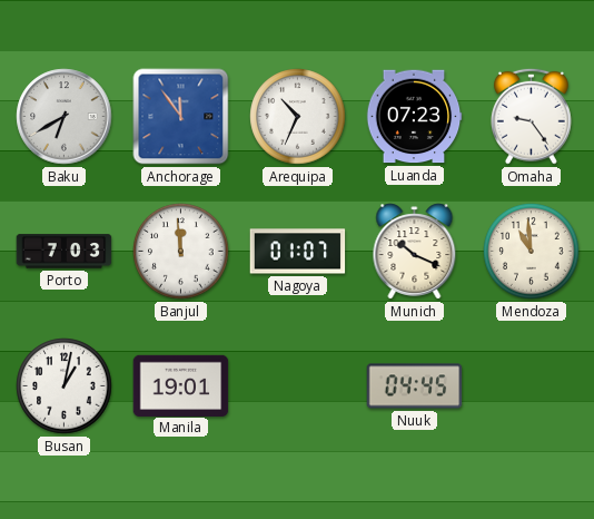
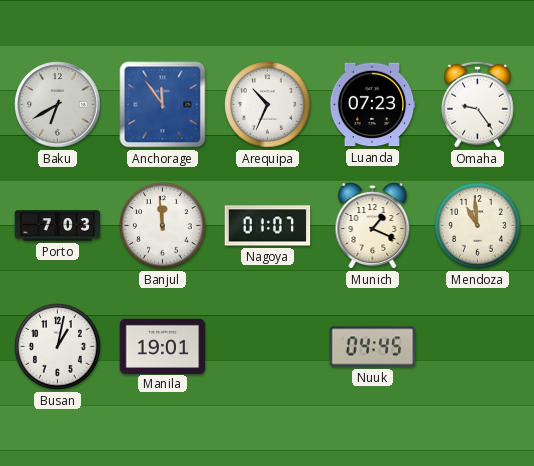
Munich: 10:19 -> 1:19
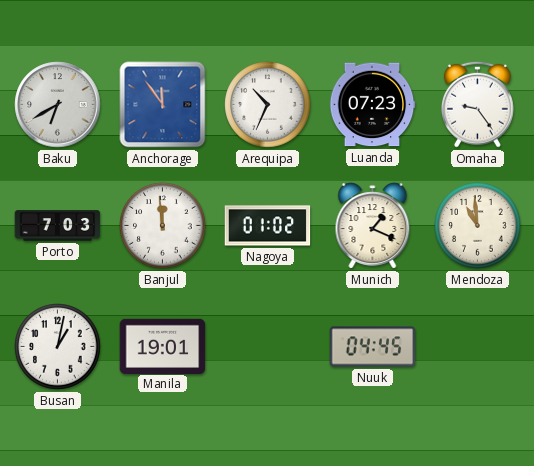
Nagoya: 01:07 -> 01:02
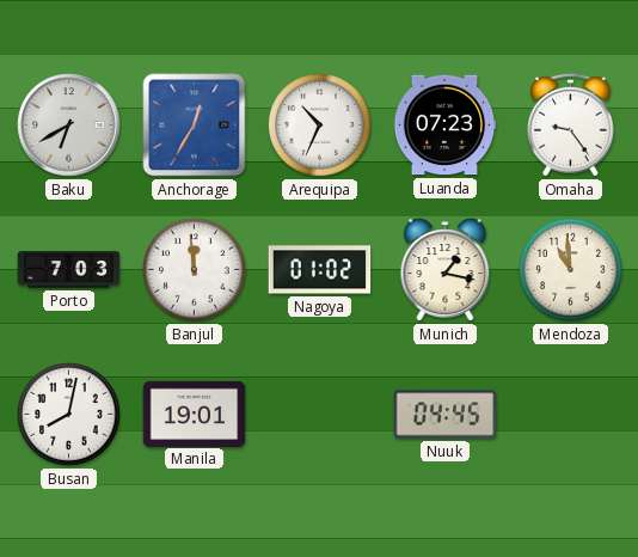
Anchorage: 11:54 -> 12:35
Munich: 1:19 -> 1:17
Busan: 1:02 -> 8:02
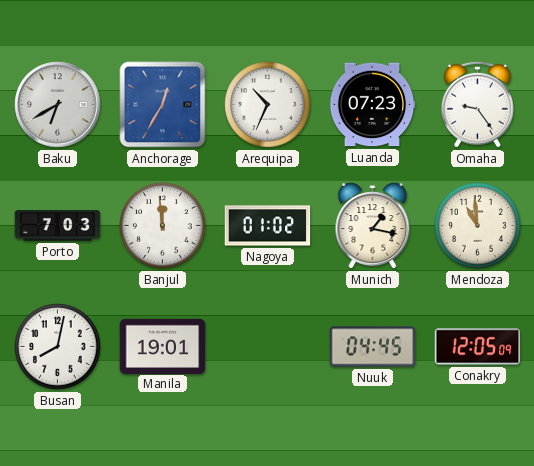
Conakry: none -> 12:05
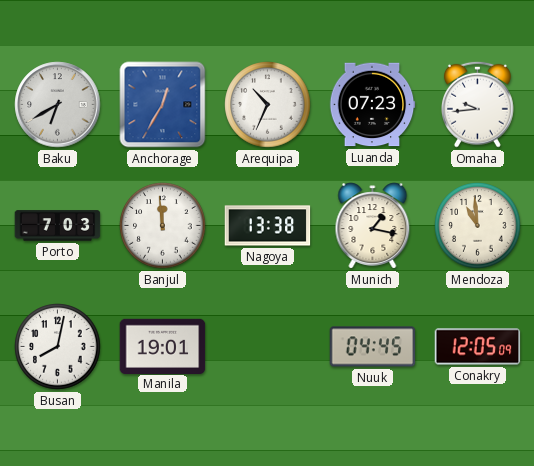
Omaha: 9:24 -> 9:44
Nagoya: 01:02 -> 13:38
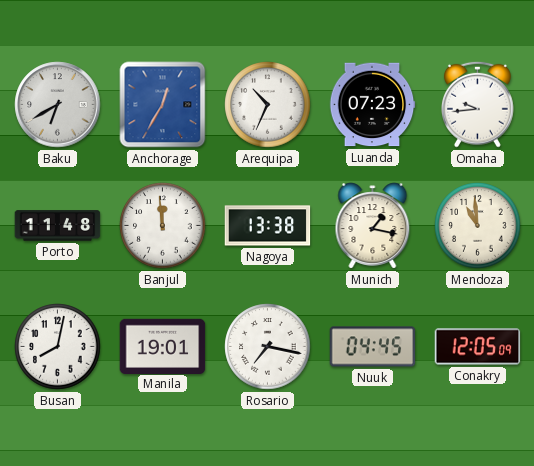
Porto: 7:03 -> 11:48
Rosario: none -> 7:17
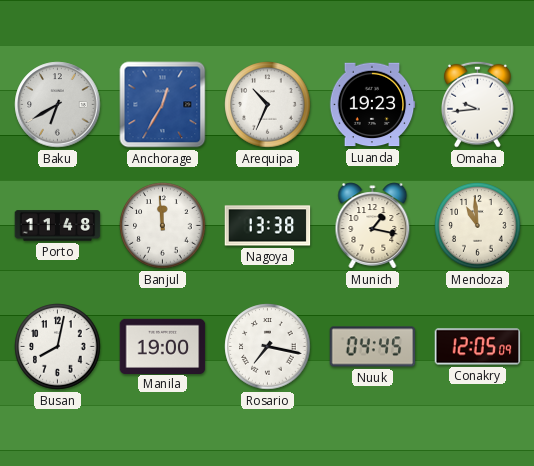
Luanda: 07:23 -> 19:23
Manila: 19:01 -> 19:00
